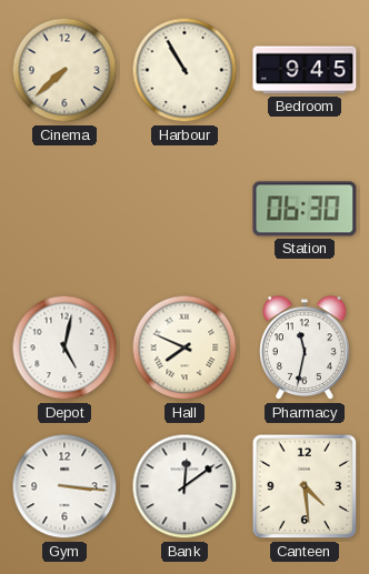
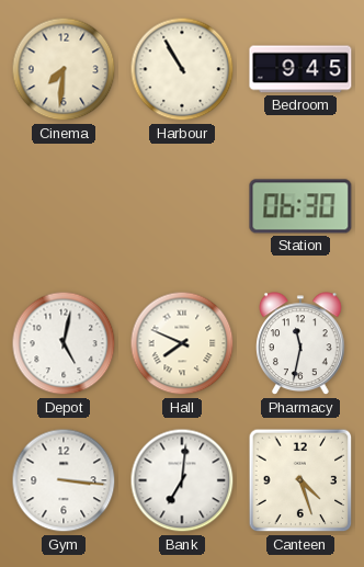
Cinema: 7:38 -> 7:31
Bank: 12:09 -> 7:01
Canteen: 4:29 -> 4:27
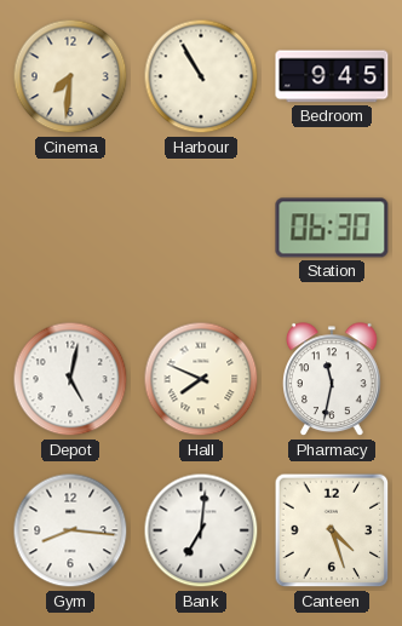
Gym: 3:16 -> 8:16
